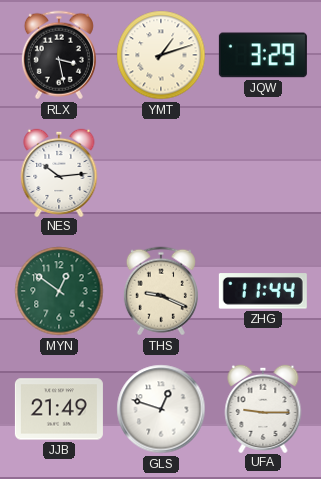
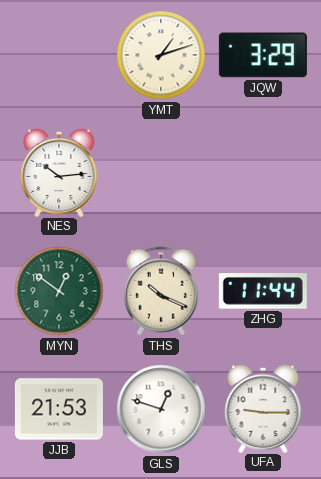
RLX: 3:28 -> none
THS: 9:19 -> 10:19
JJB: 21:49 -> 21:53
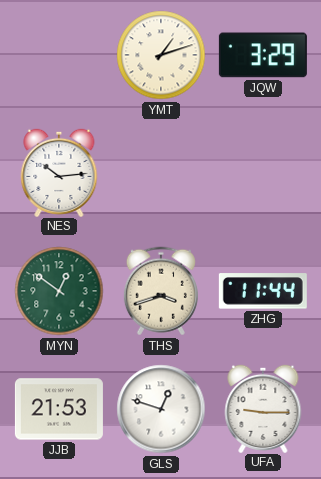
THS: 10:19 -> 3:42
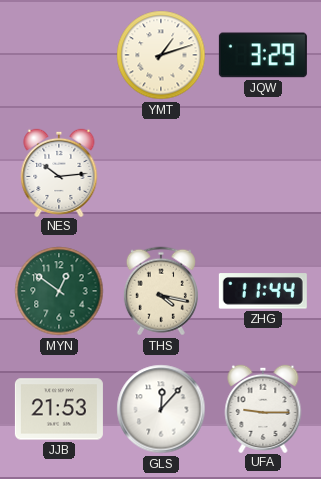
THS: 3:42 -> 4:17
GLS: 12:48 -> 12:07
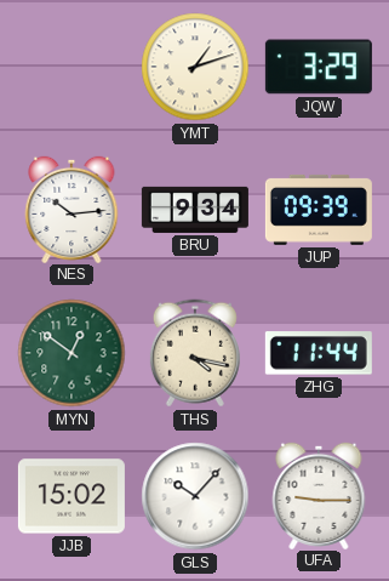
BRU: none -> 9:34
JUP: none -> 09:39
JJB: 21:53 -> 15:02
GLS: 12:07 -> 10:07
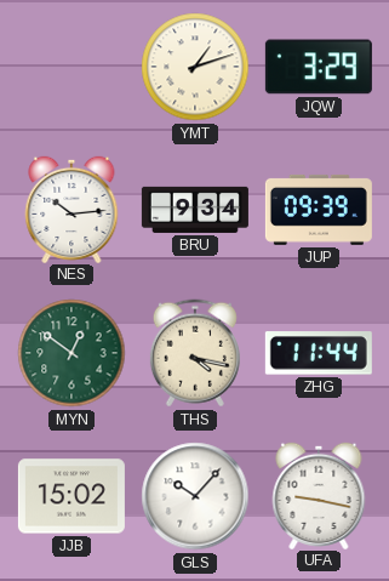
UFA: 9:15 -> 9:17
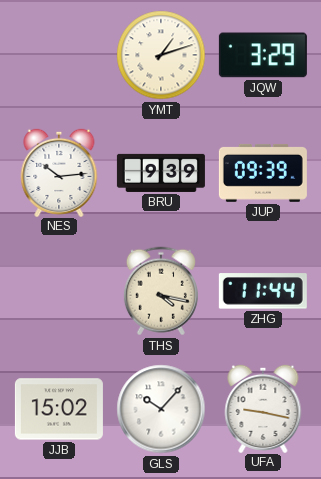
BRU: 9:34 -> 9:39
MYN: 12:51 -> none
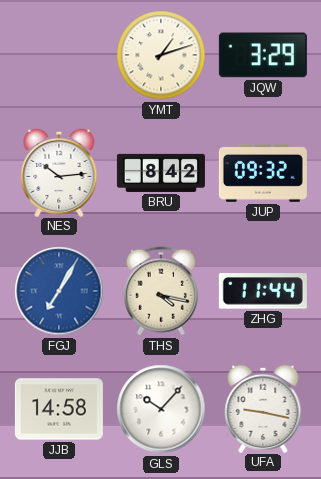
BRU: 9:39 -> 8:42
JUP: 09:39 -> 09:32
FGJ: none -> 7:05
JJB: 15:02 -> 14:58
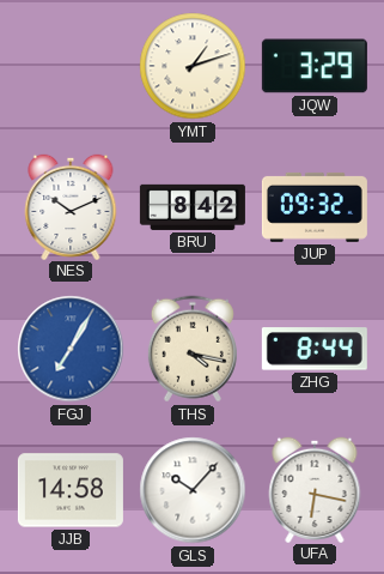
NES: 10:14 -> 10:11
ZHG: 11:44 -> 8:44
UFA: 9:17 -> 6:17
